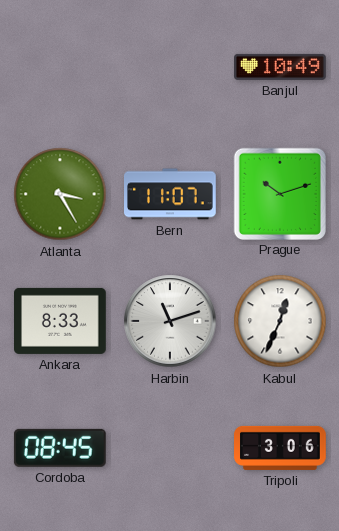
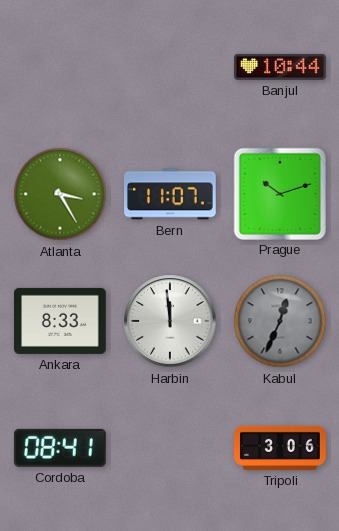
Banjul: 10:49 -> 10:44
Harbin: 11:12 -> 11:59
Kabul dial: white -> grey
Cordoba: 08:45 -> 08:41
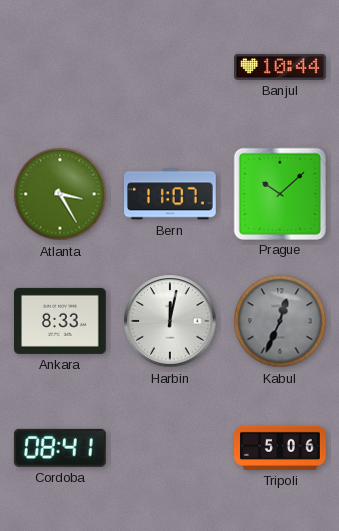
Prague: 10:12 -> 10:08
Harbin: 11:59 -> 12:02
Tripoli: 3:06 -> 5:06
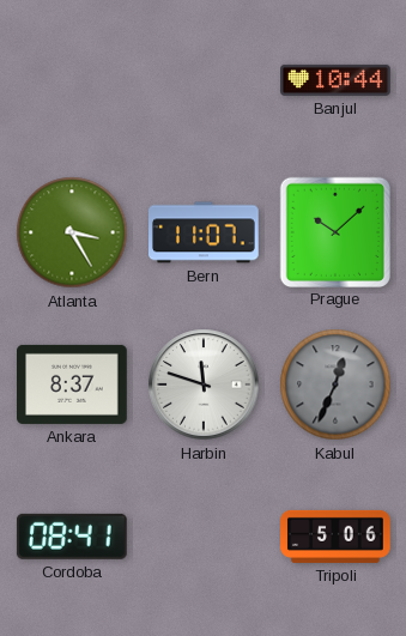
Ankara: 8:33 -> 8:37
Harbin: 12:02 -> 11:48
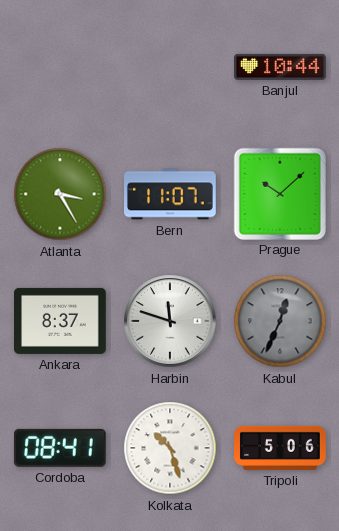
Kolkata: none -> 10:27
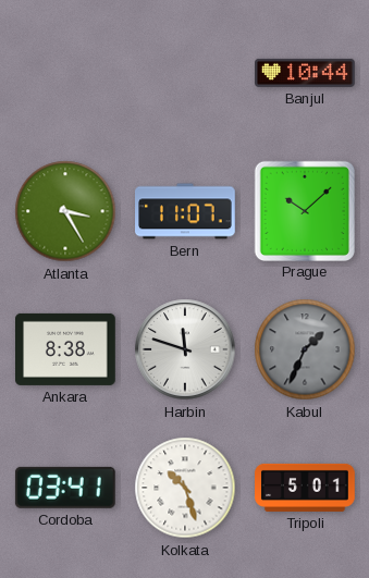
Ankara: 8:37 -> 8:38
Kabul: 12:34 -> 1:34
Cordoba: 08:41 -> 03:41
Tripoli: 5:06 -> 5:01
